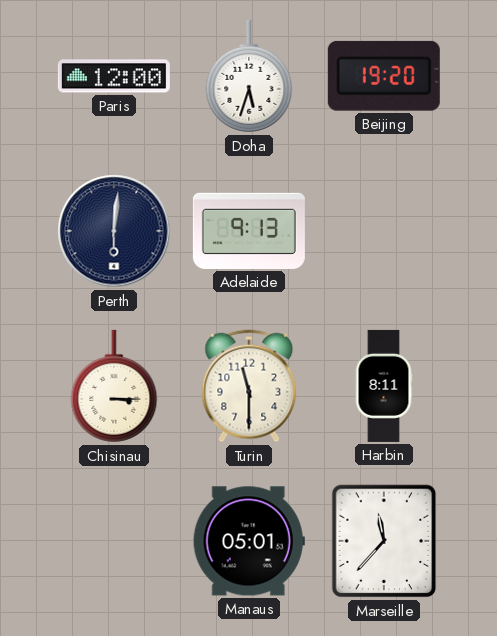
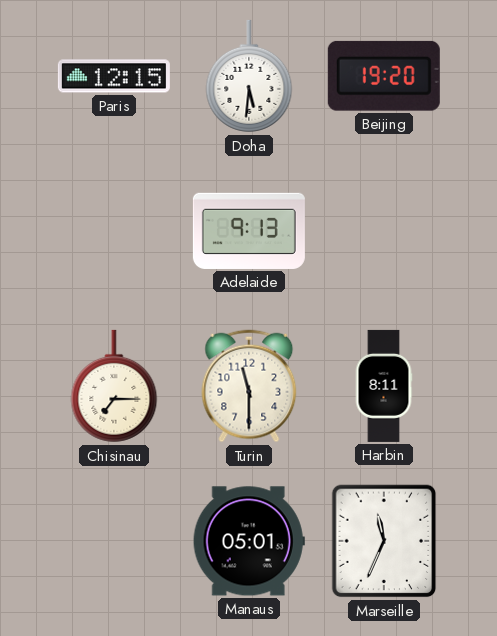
Paris: 12:00 -> 12:15
Doha: 5:33 -> 5:31
Perth: 6:01 -> none
Chisinau: 3:15 -> 7:15
Marseille: 11:37 -> 11:34
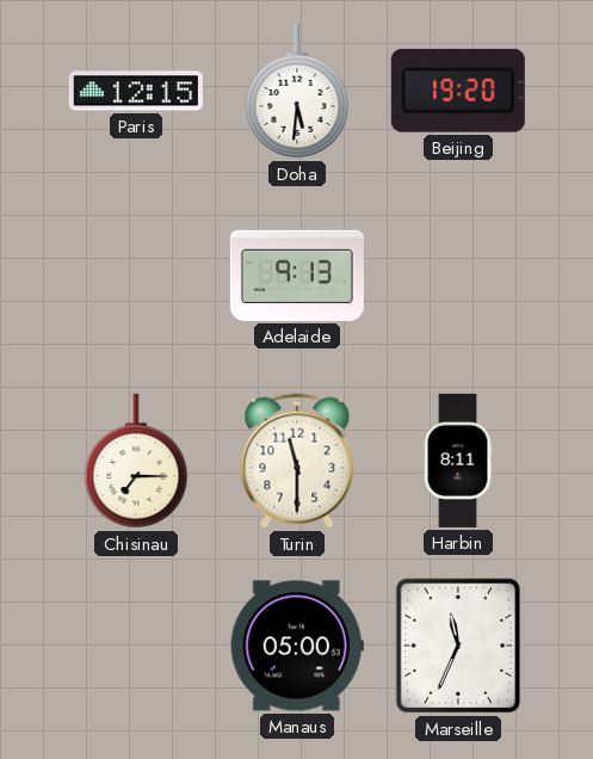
Manaus: 05:01 -> 05:00
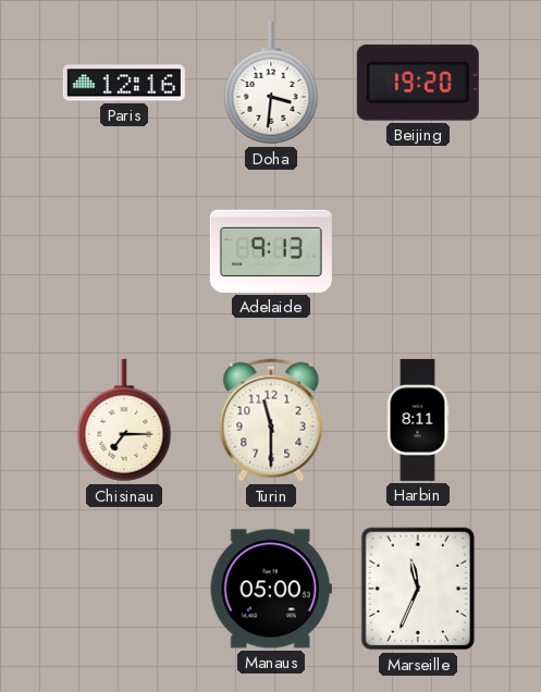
Paris: 12:15 -> 12:16
Doha: 5:31 -> 3:31
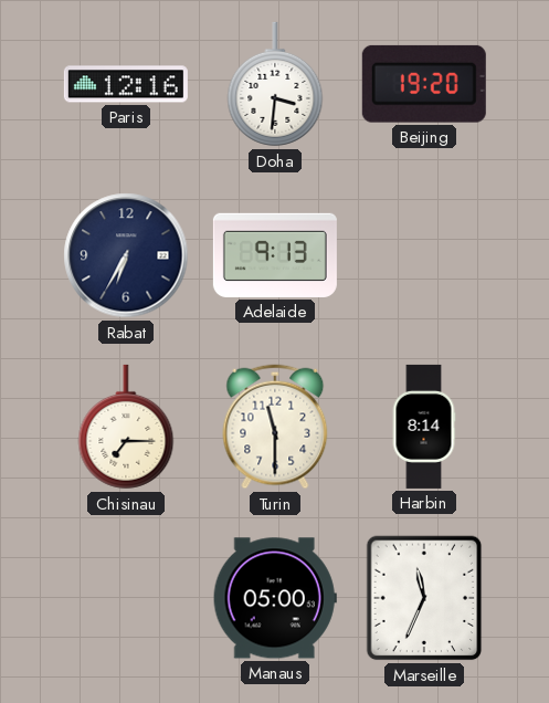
Rabat: none -> 6:35
Harbin: 8:11 -> 8:14
